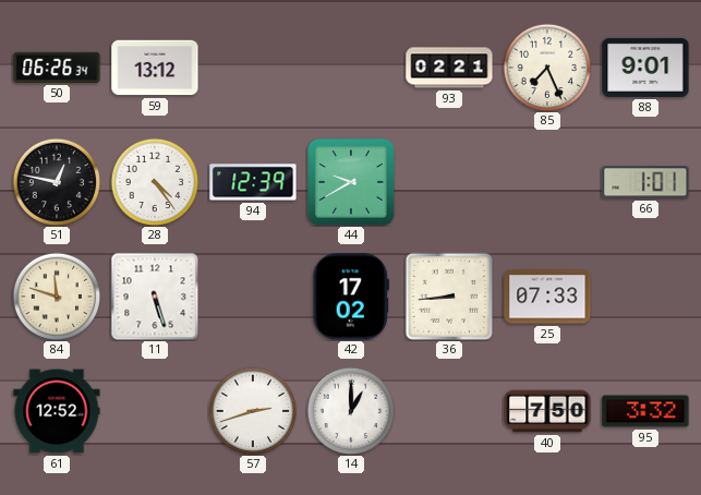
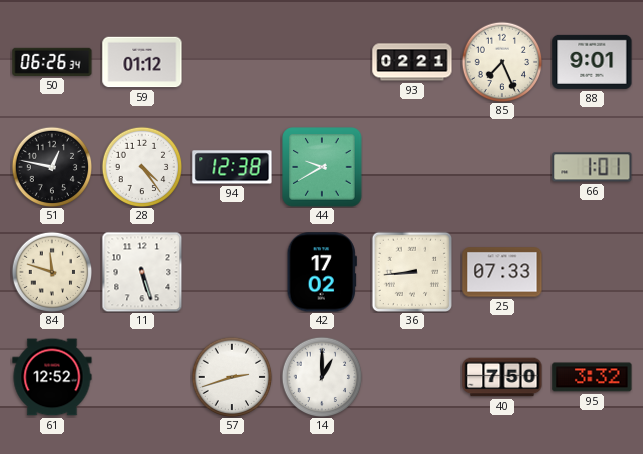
59: 13:12 -> 01:12
94: 12:39 -> 12:38
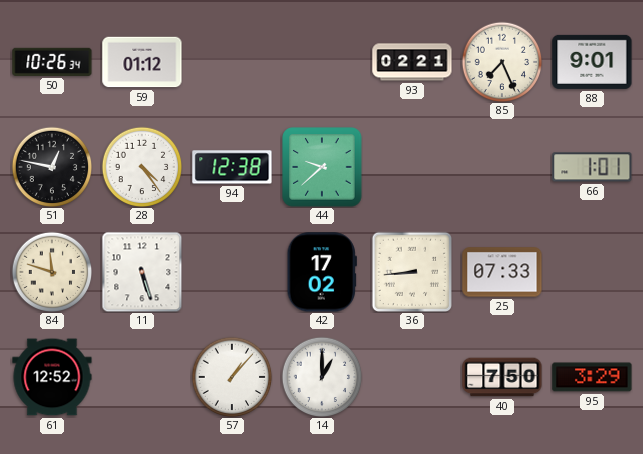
50: 06:26 -> 10:26
44: 9:40 -> 9:38
57: 2:42 -> 1:07
95: 3:32 -> 3:29
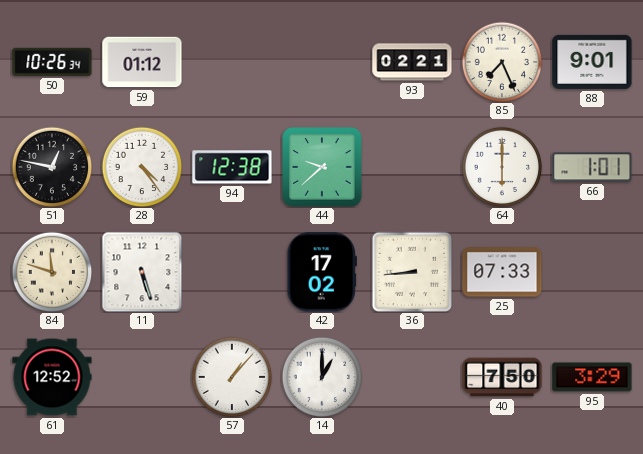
64: none -> 6:00
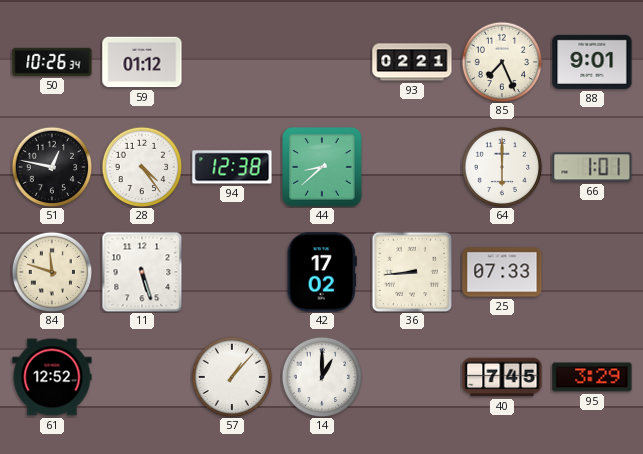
44: 9:38 -> 8:38
40: 7:50 -> 7:45
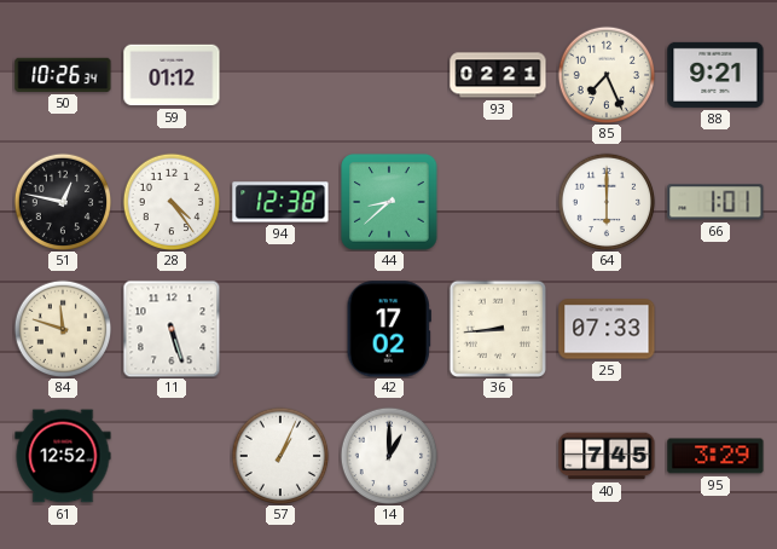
88: 9:01 -> 9:21
57: 1:07 -> 1:04
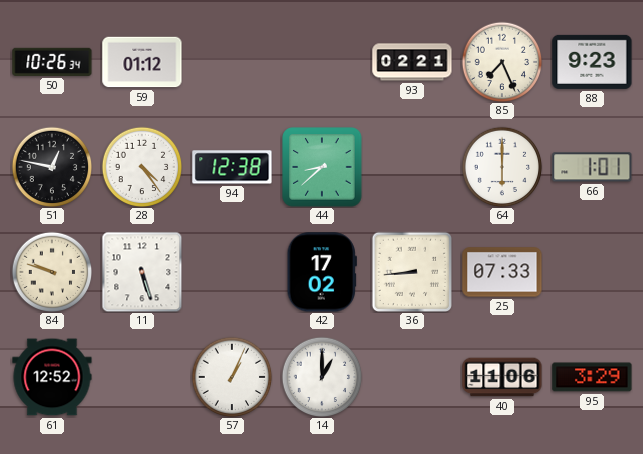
88: 9:21 -> 9:23
84: 11:48 -> 9:48
40: 7:45 -> 11:06
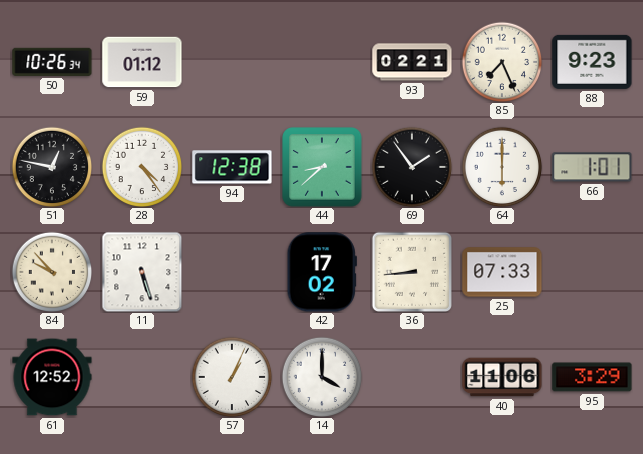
69: none -> 1:54
84: 9:48 -> 9:53
14: 1:00 -> 4:00
